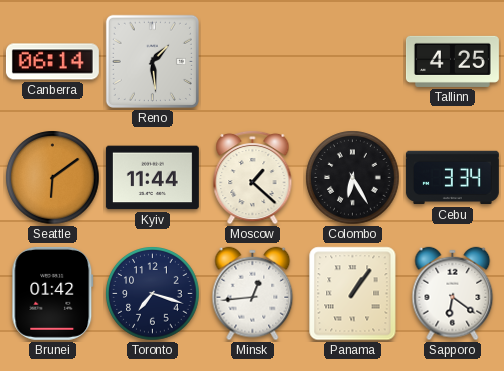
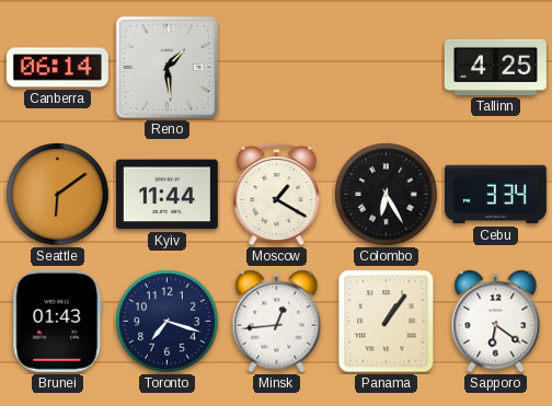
Moscow: 1:22 -> 1:20
Brunei: 01:42 -> 01:43
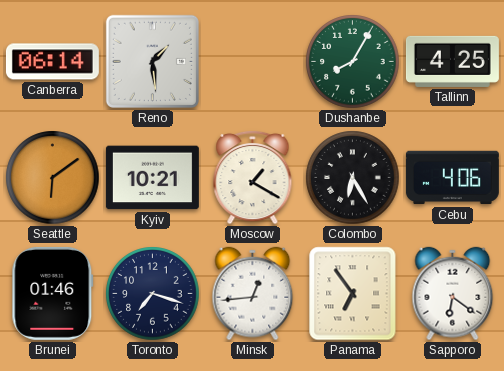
Dushanbe: none -> 8:05
Kyiv: 11:44 -> 10:21
Cebu: 3:34 -> 4:06
Brunei: 01:43 -> 01:46
Panama: 1:06 -> 6:54
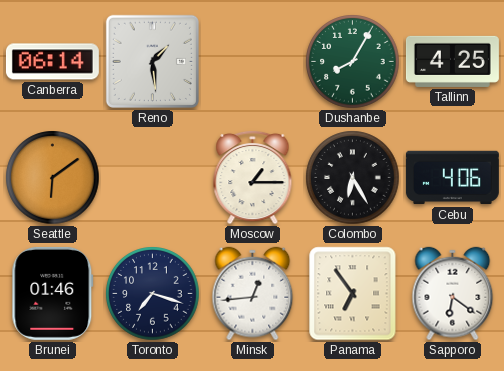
Kyiv: 10:21 -> none
Moscow: 1:20 -> 1:15
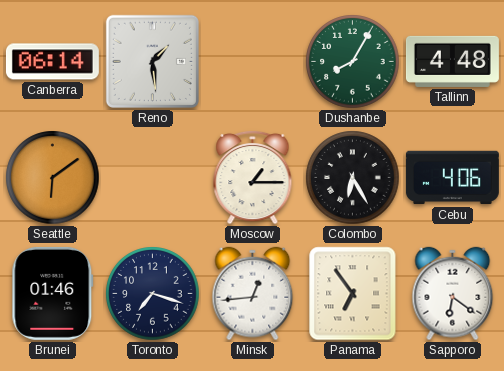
Tallinn: 4:25 -> 4:48
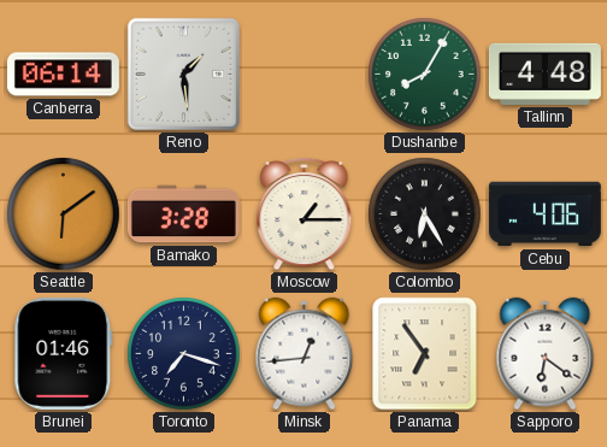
Bamako: none -> 3:28
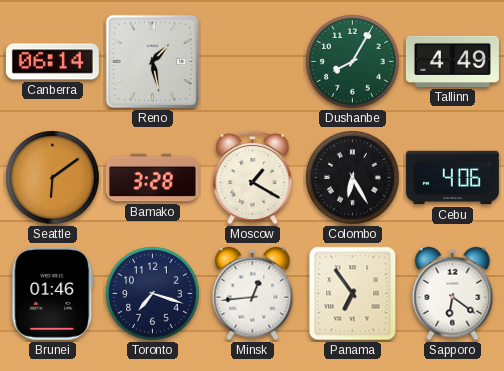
Reno: 1:29 -> 1:28
Tallinn: 4:48 -> 4:49
Moscow: 1:15 -> 1:20
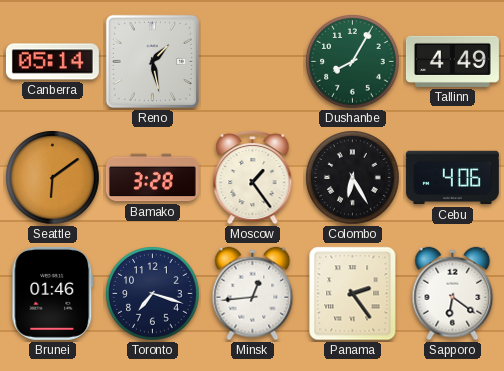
Canberra: 06:14 -> 05:14
Moscow: 1:20 -> 1:24
Panama: 6:54 -> 2:24
